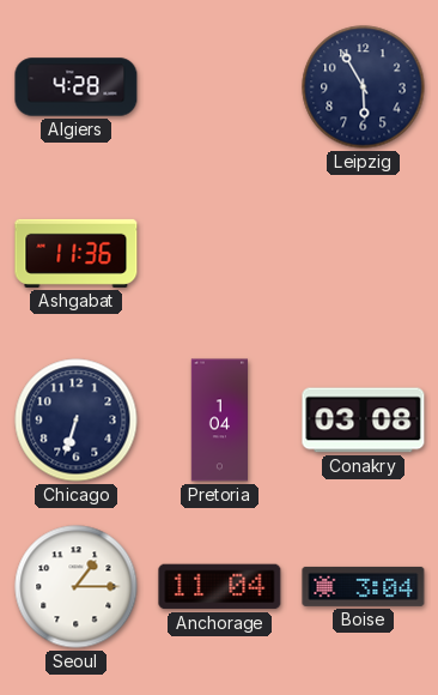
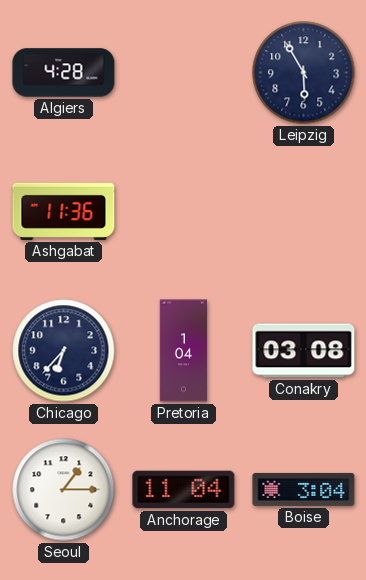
Chicago: 6:33 -> 6:37
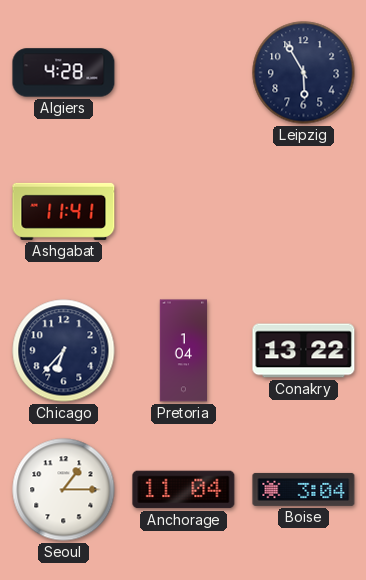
Ashgabat: 11:36 -> 11:41
Conakry: 03:08 -> 13:22
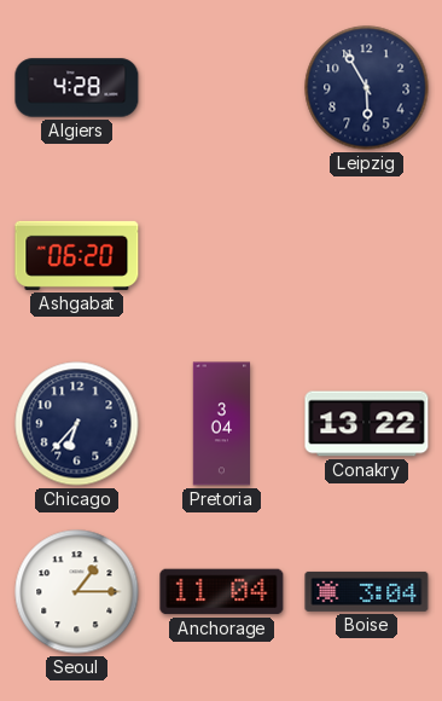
Ashgabat: 11:41 -> 06:20
Pretoria: 1:04 -> 3:04
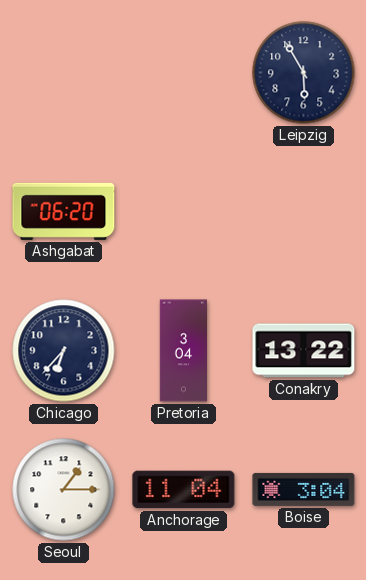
Algiers: 4:28 -> none
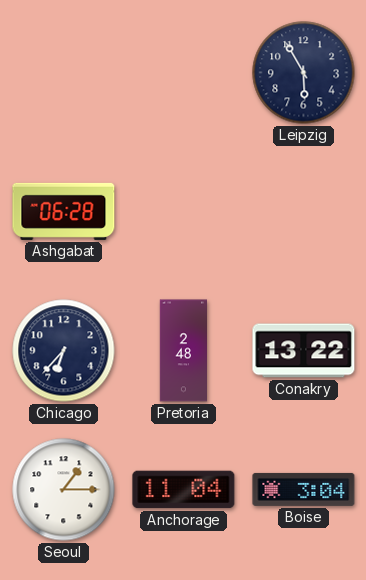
Ashgabat: 06:20 -> 06:28
Pretoria: 3:04 -> 2:48
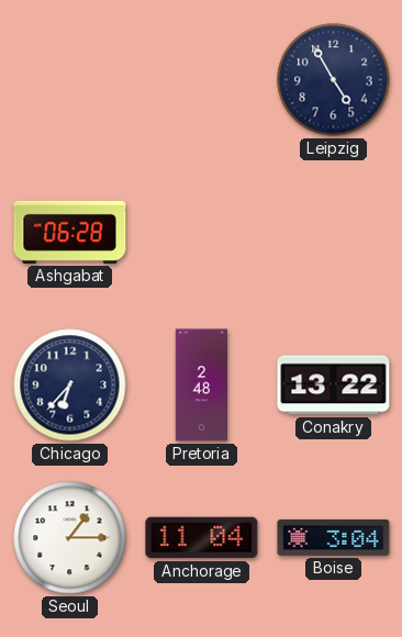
Leipzig: 5:55 -> 4:55
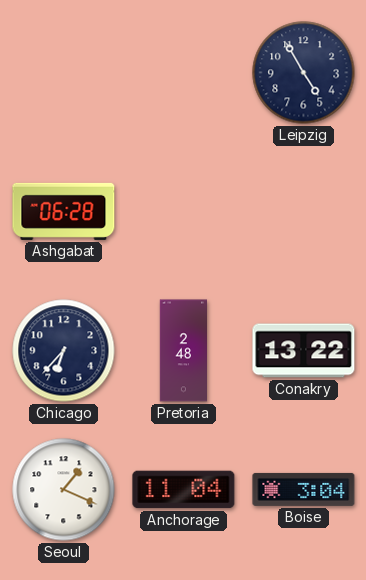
Seoul: 1:15 -> 1:19
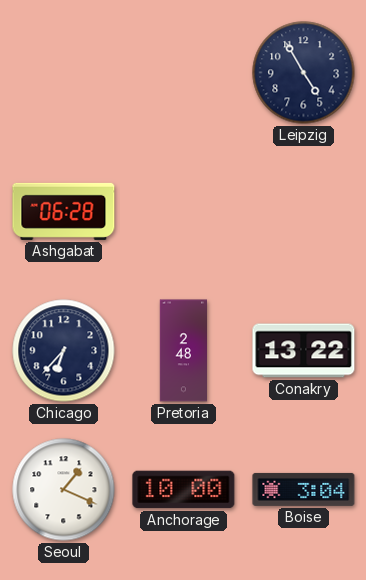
Anchorage: 11:04 -> 10:00
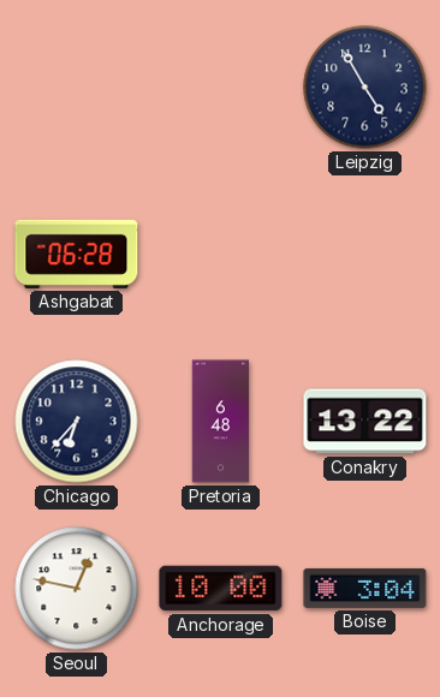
Pretoria: 2:48 -> 6:48
Seoul: 1:19 -> 12:47
